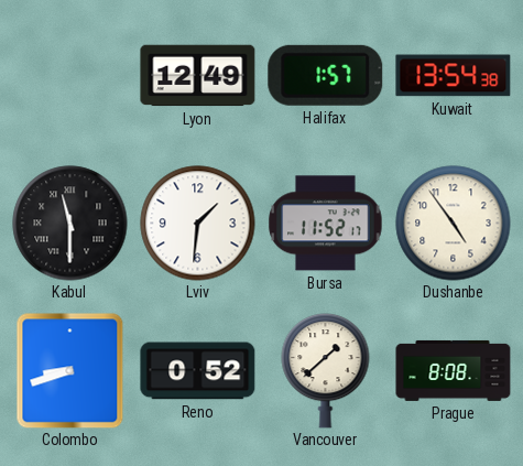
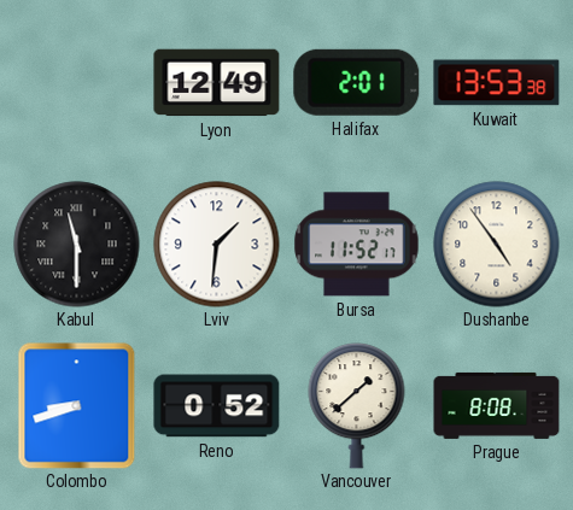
Halifax: 1:57 -> 2:01
Kuwait: 13:54 -> 13:53
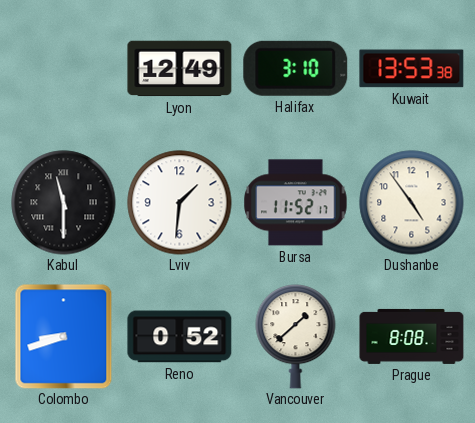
Halifax: 2:01 -> 3:10
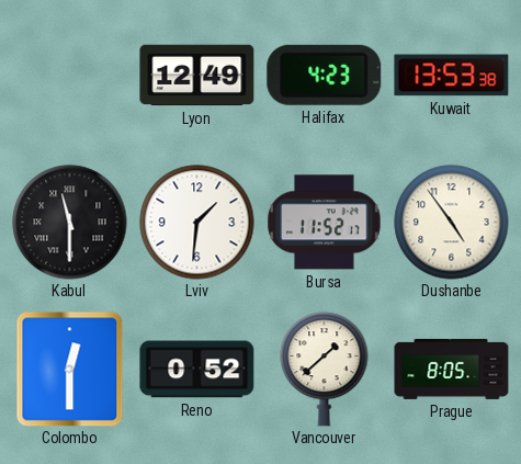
Halifax: 3:10 -> 4:23
Colombo: 8:42 -> 12:30
Prague: 8:08 -> 8:05
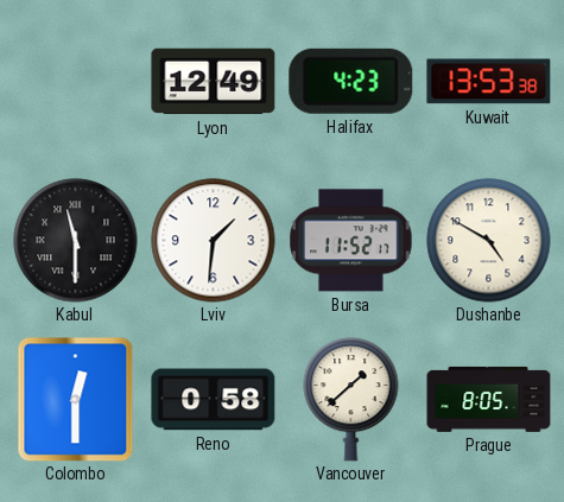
Dushanbe: 4:54 -> 4:50
Reno: 0:52 -> 0:58
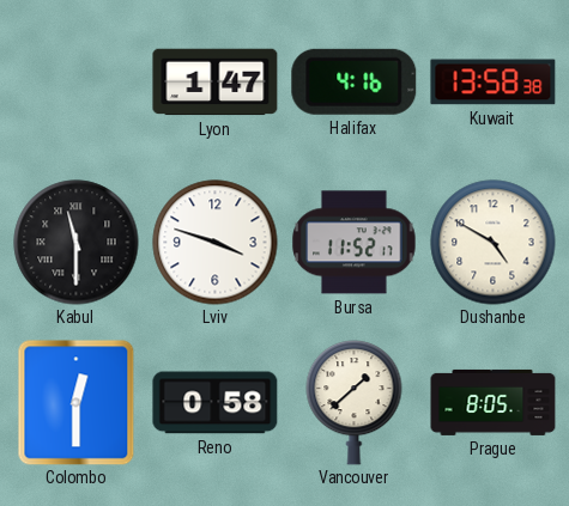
Lyon: 12:49 -> 1:47
Halifax: 4:23 -> 4:16
Kuwait: 13:53 -> 13:58
Lviv: 1:31 -> 3:48
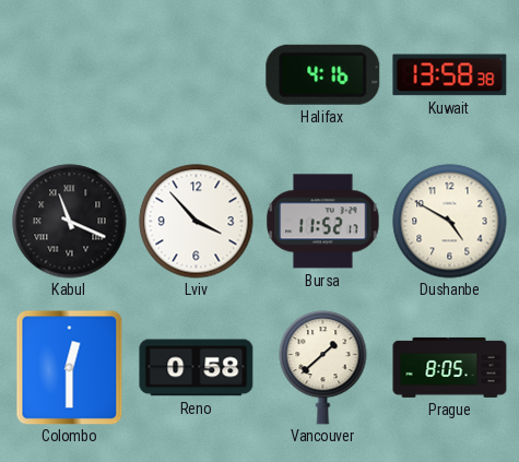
Lyon: 1:47 -> none
Kabul: 11:30 -> 11:19
Lviv: 3:48 -> 3:53
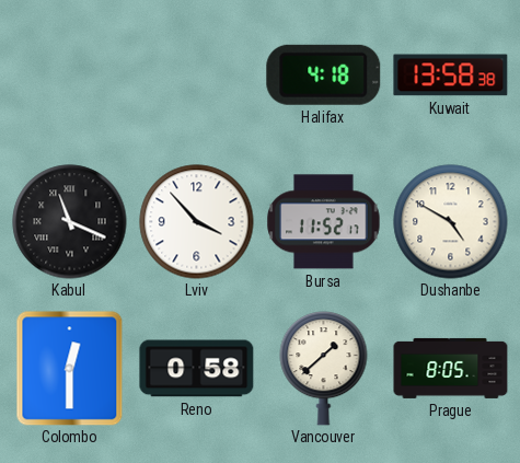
Halifax: 4:16 -> 4:18
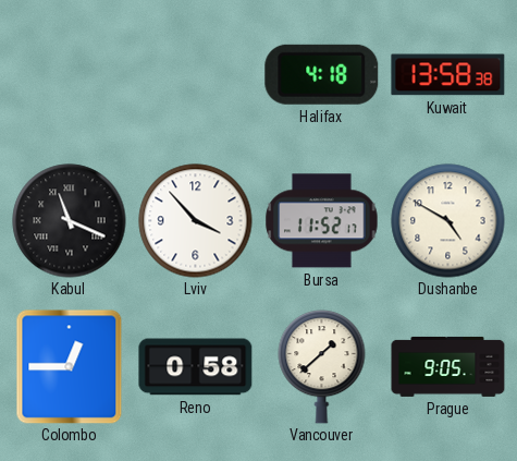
Colombo: 12:30 -> 12:45
Prague: 8:05 -> 9:05
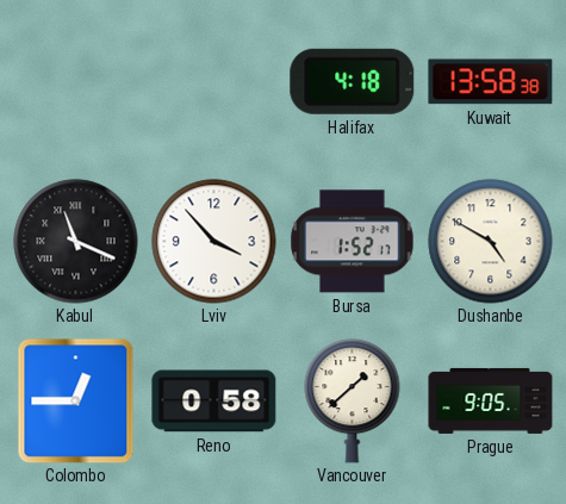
Bursa: 11:52 -> 1:52
